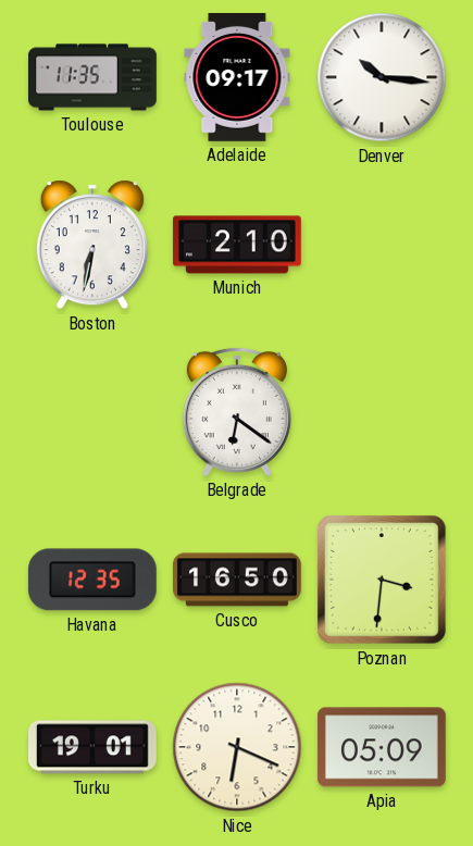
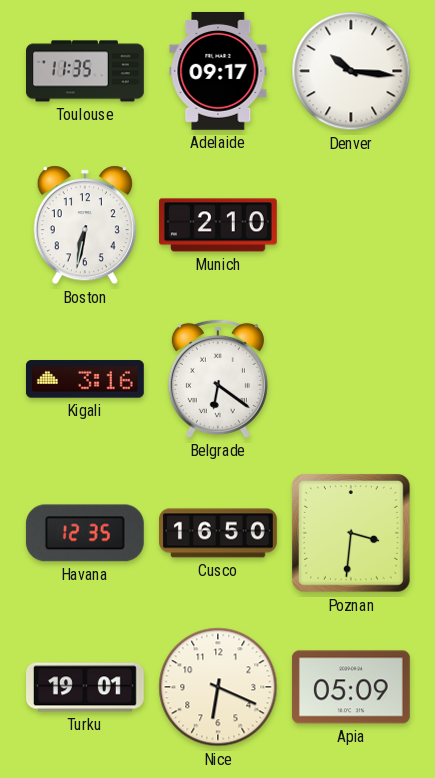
Kigali: none -> 3:16
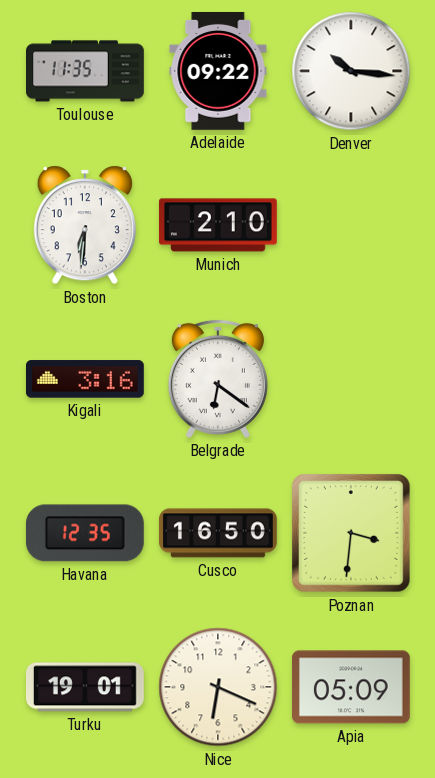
Adelaide: 09:17 -> 09:22
Boston: 6:32 -> 6:31
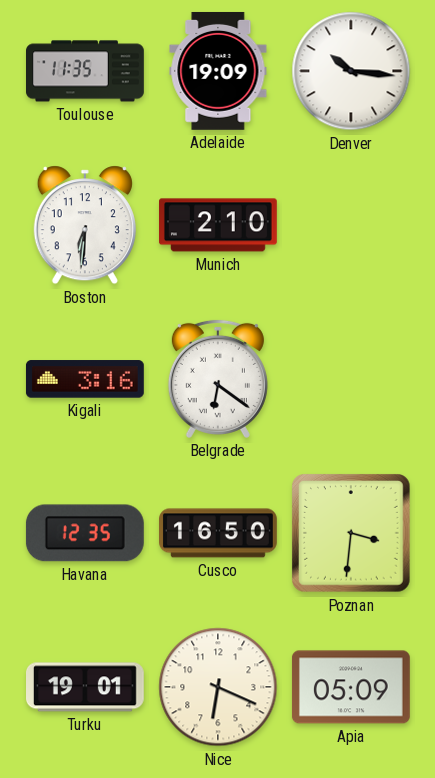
Adelaide: 09:22 -> 19:09
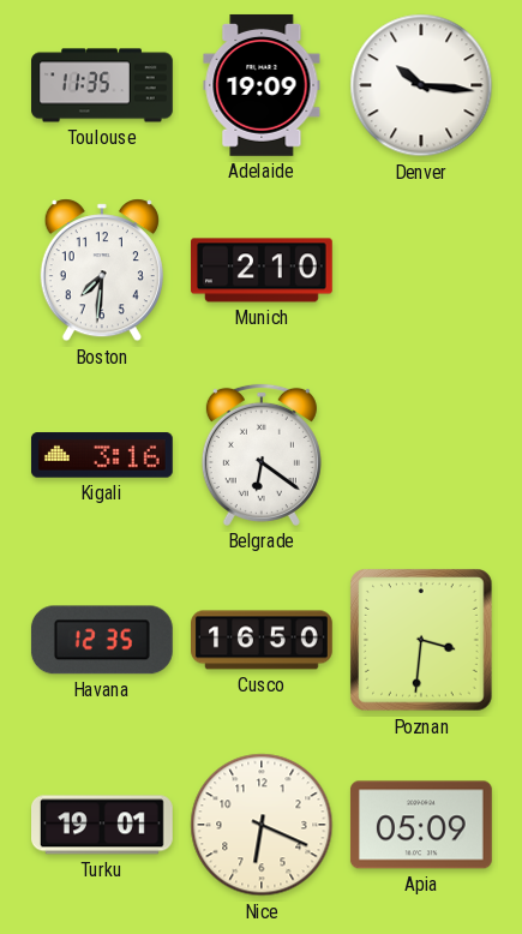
Boston: 6:31 -> 7:31
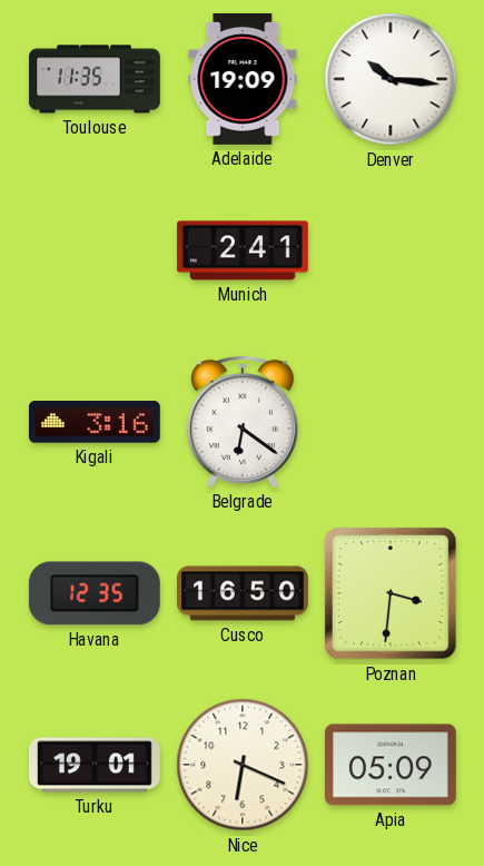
Boston: 7:31 -> none
Munich: 2:10 -> 2:41
